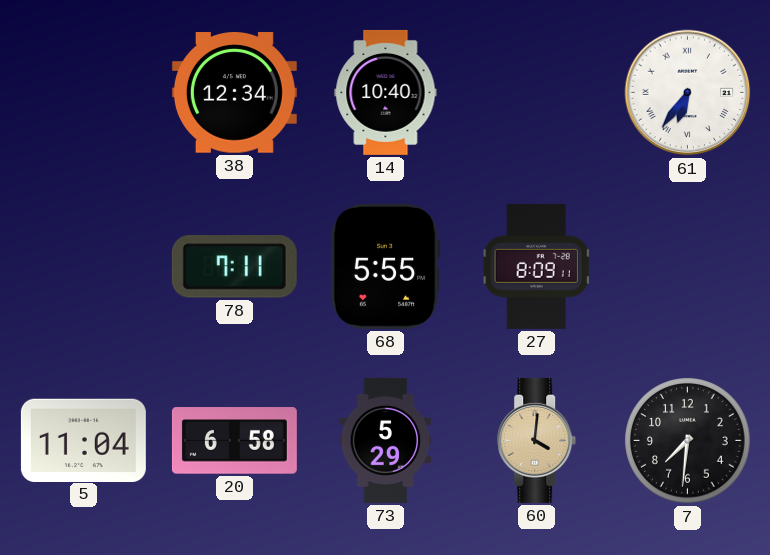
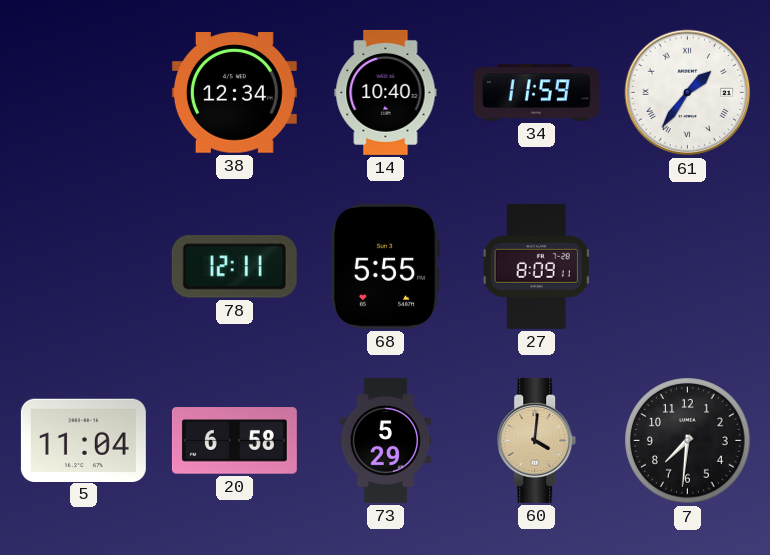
34: none -> 11:59
61: 6:36 -> 1:36
78: 7:11 -> 12:11
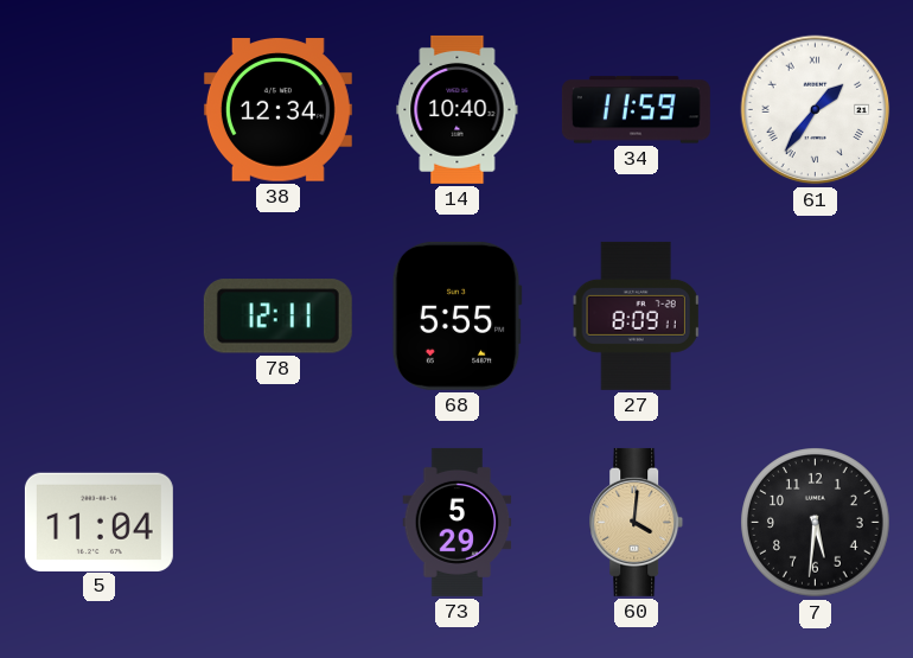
20: 6:58 -> none
7: 7:31 -> 5:31
